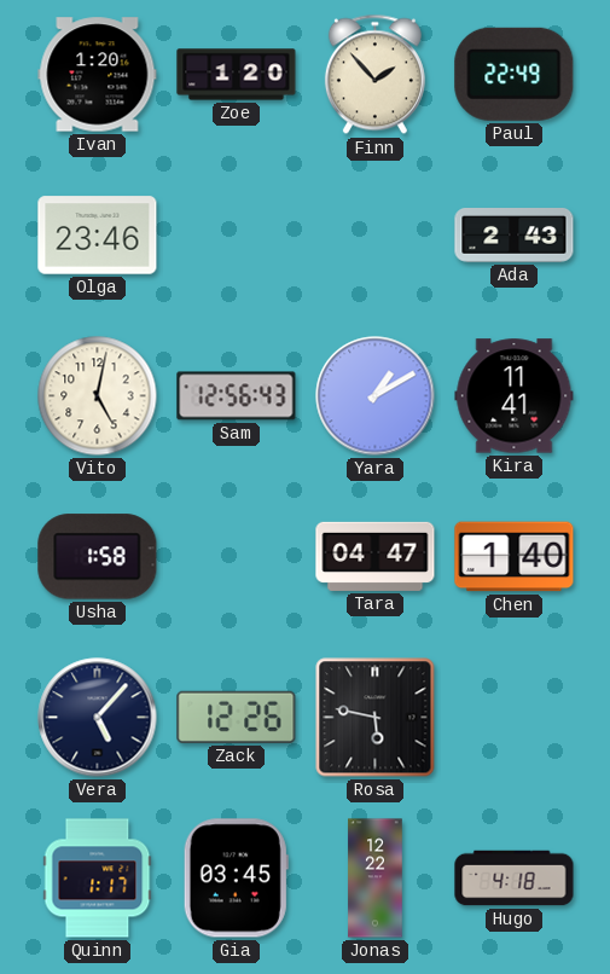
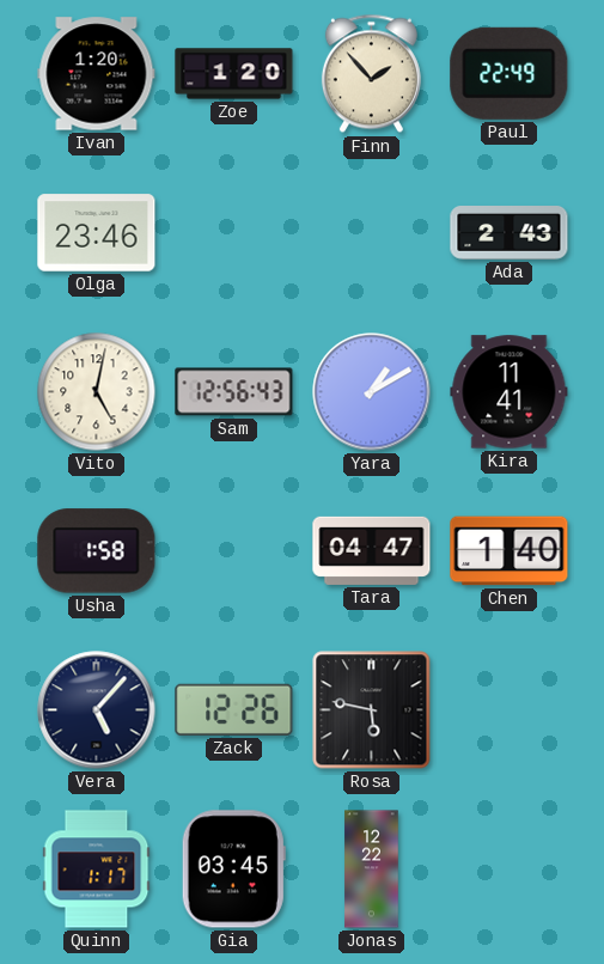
Hugo: 4:18 -> none
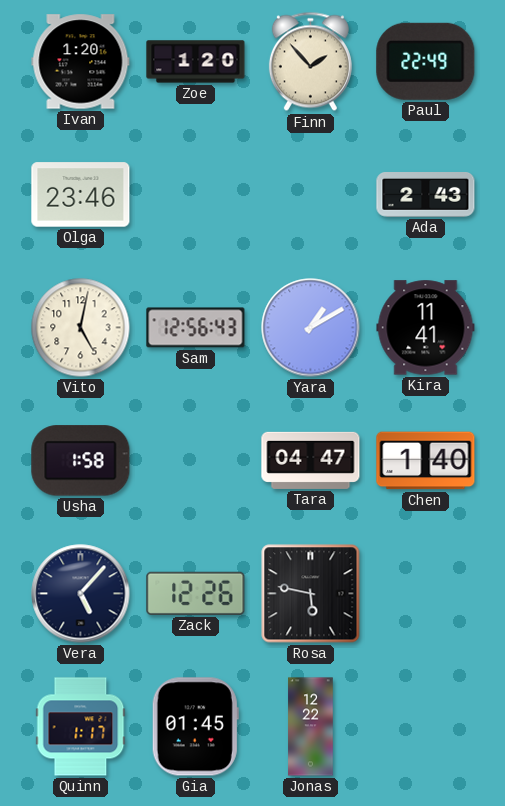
Gia: 03:45 -> 01:45
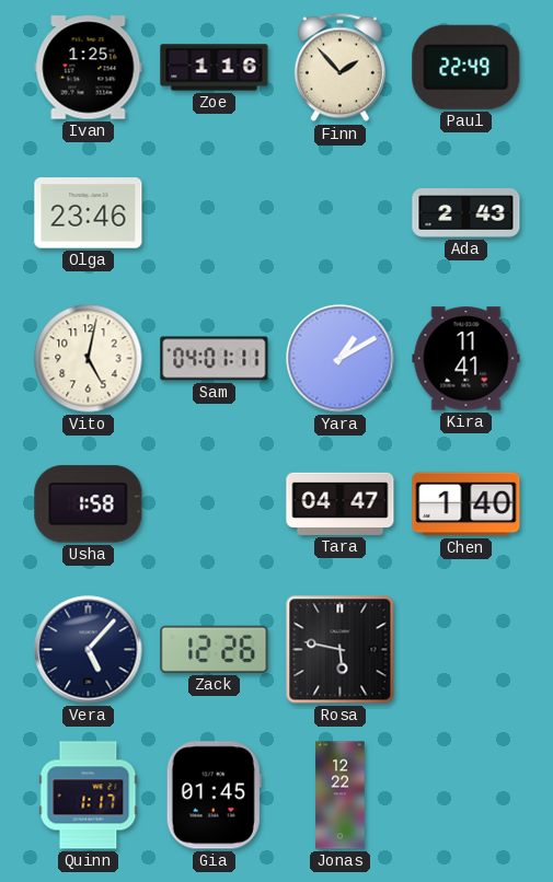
Ivan: 1:20 -> 1:25
Zoe: 1:20 -> 1:16
Sam: 12:56 -> 04:01
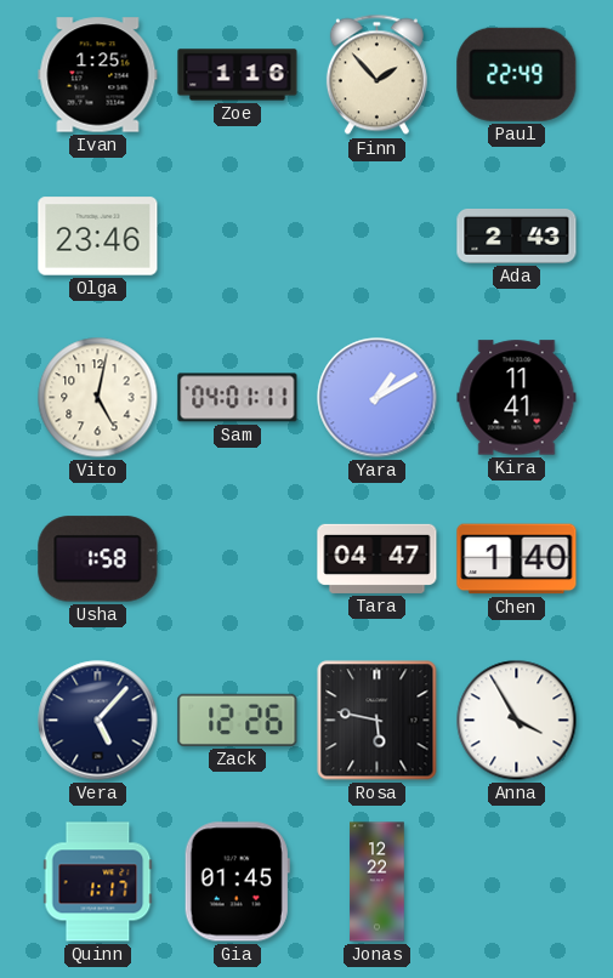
Anna: none -> 3:55
